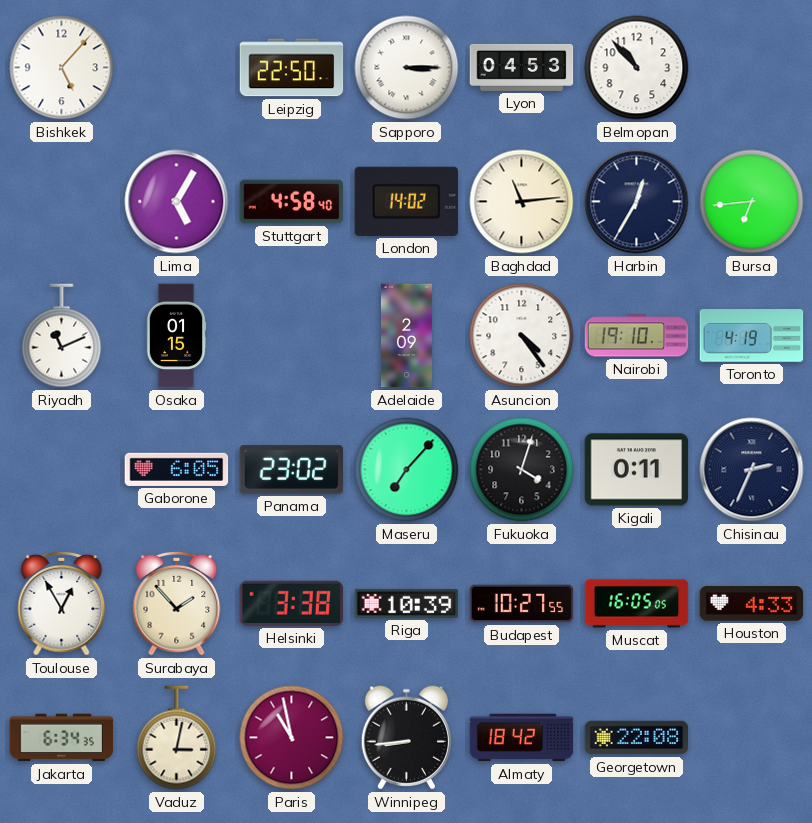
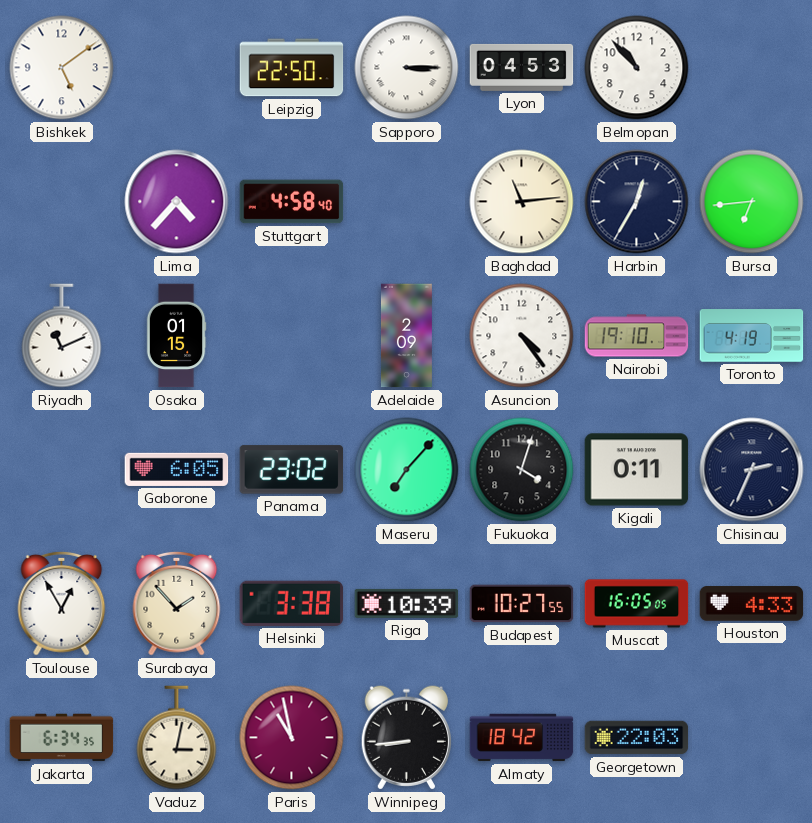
Bishkek: 5:07 -> 5:09
Lima: 5:05 -> 4:37
London: 14:02 -> none
Georgetown: 22:08 -> 22:03
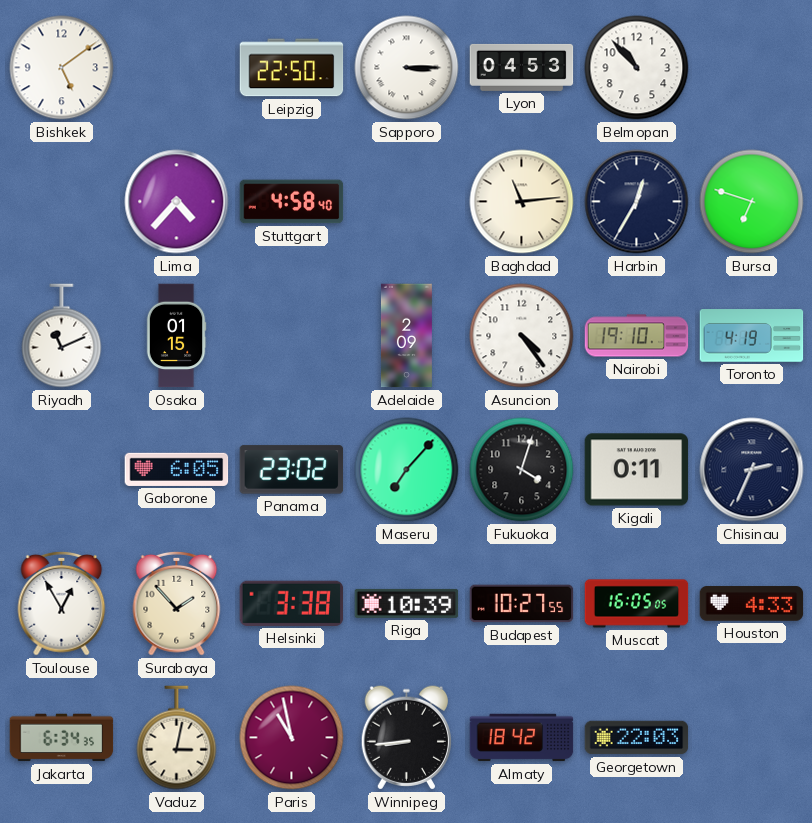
Bursa: 6:44 -> 6:48
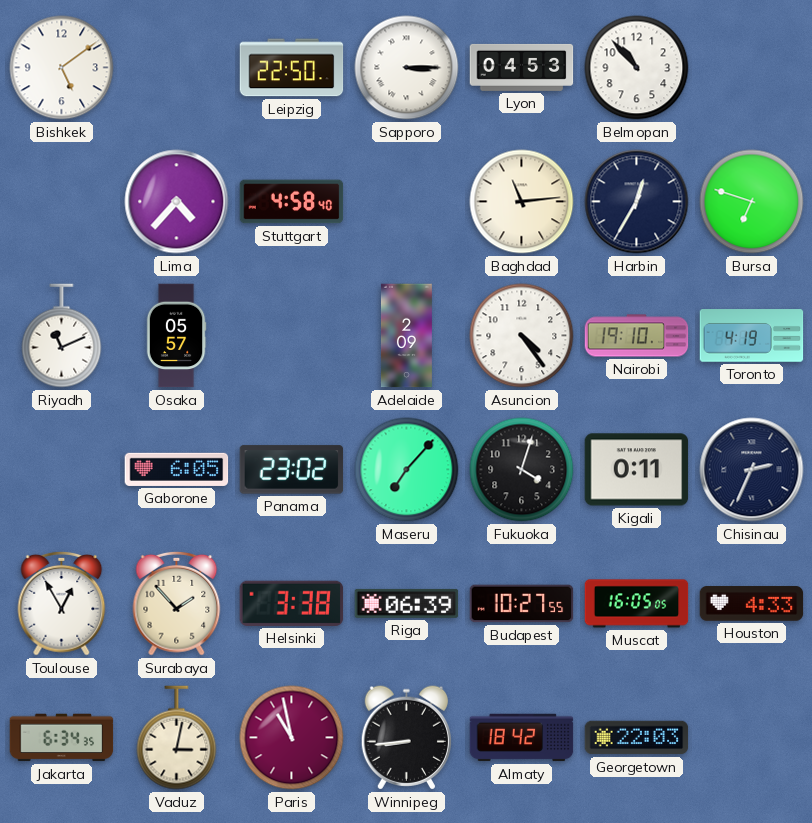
Osaka: 01:15 -> 05:57
Riga: 10:39 -> 06:39
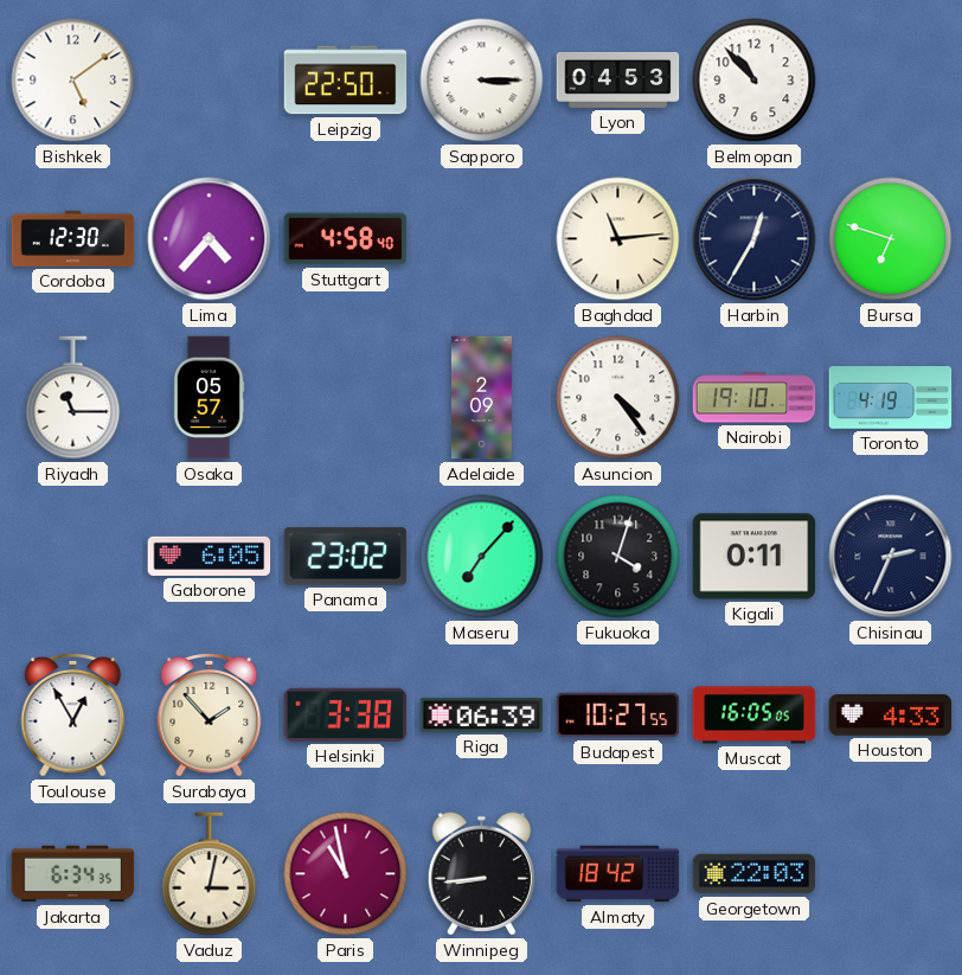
Cordoba: none -> 12:30
Riyadh: 11:11 -> 11:15
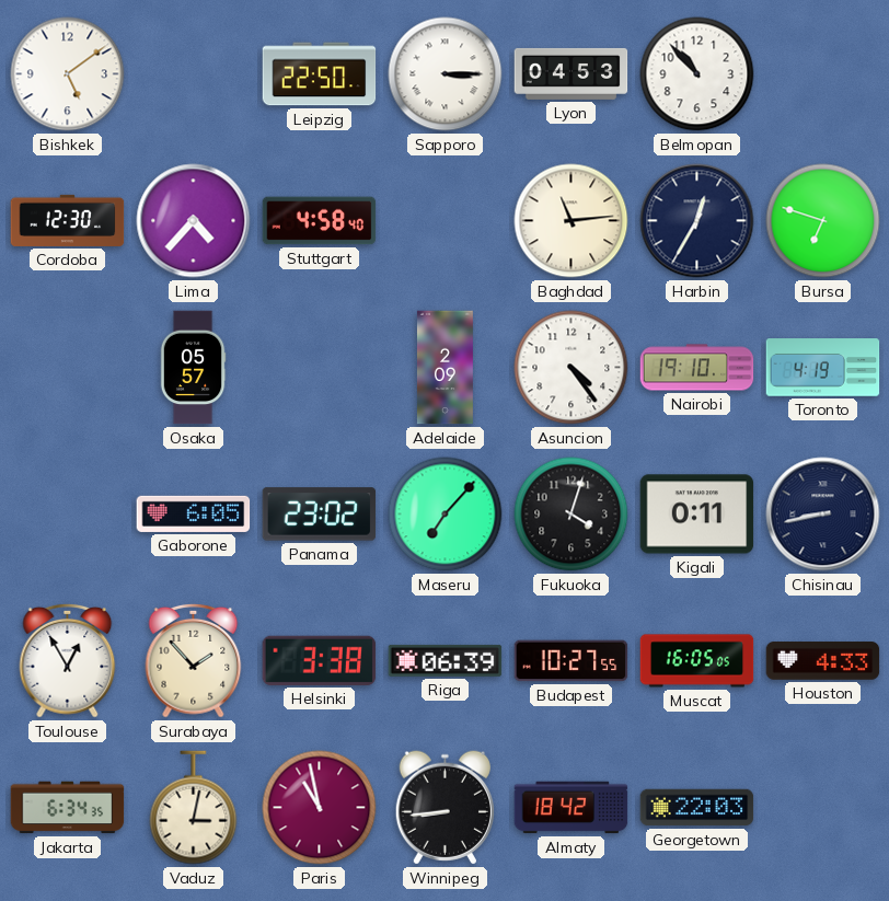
Riyadh: 11:15 -> none
Chisinau: 2:34 -> 8:43
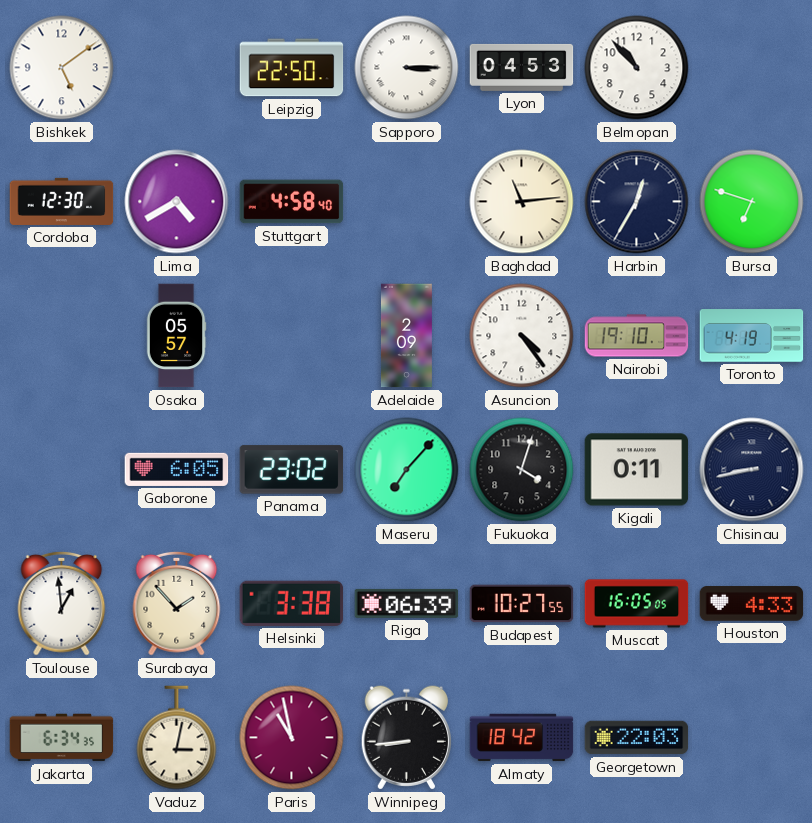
Lima: 4:37 -> 4:40
Toulouse: 12:55 -> 12:59
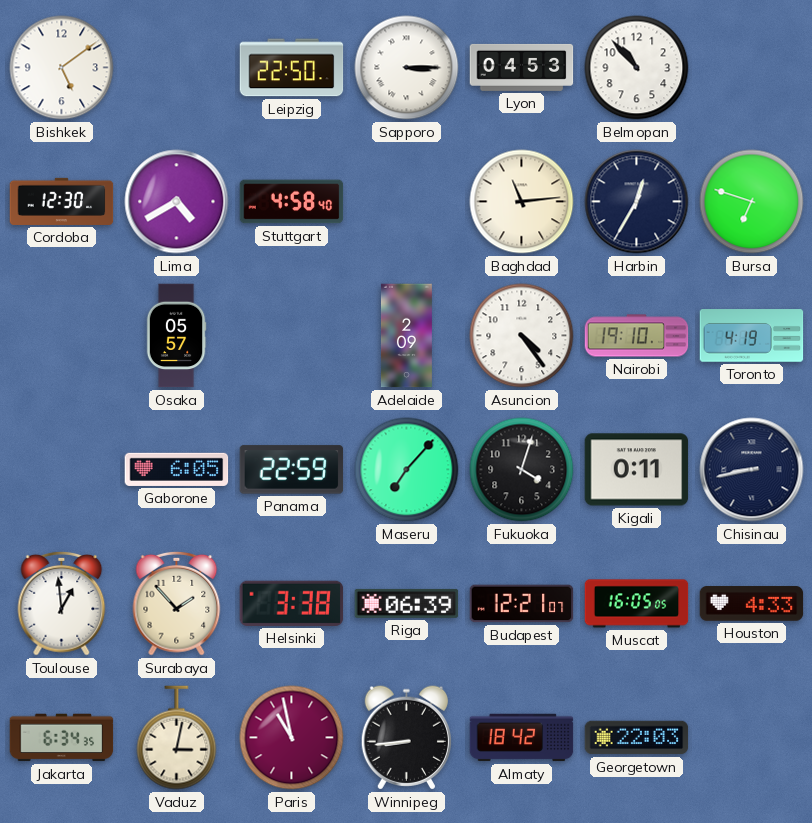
Panama: 23:02 -> 22:59
Budapest: 10:27 -> 12:21
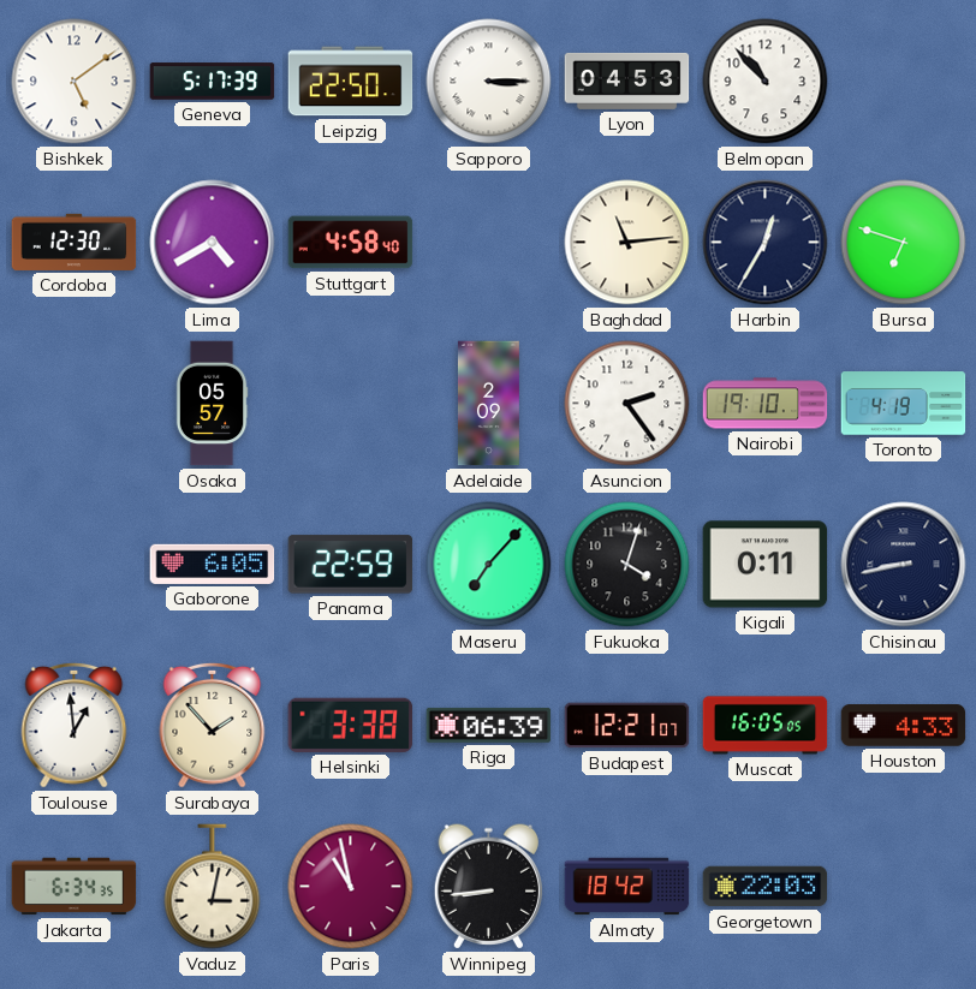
Geneva: none -> 5:17
Asuncion: 4:24 -> 2:24
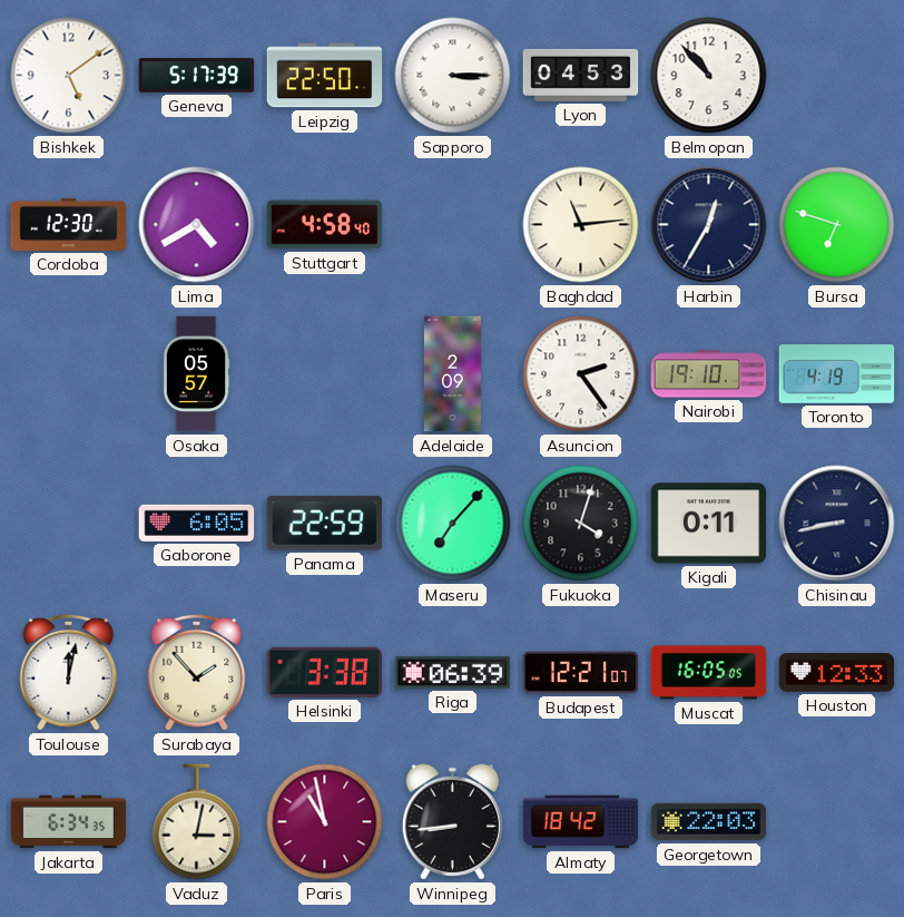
Toulouse: 12:59 -> 12:02
Houston: 4:33 -> 12:33
